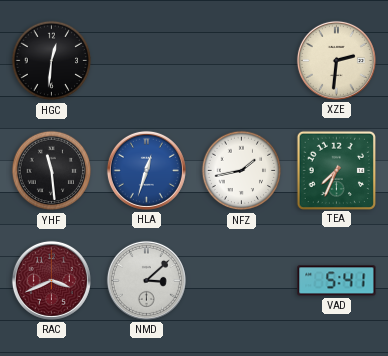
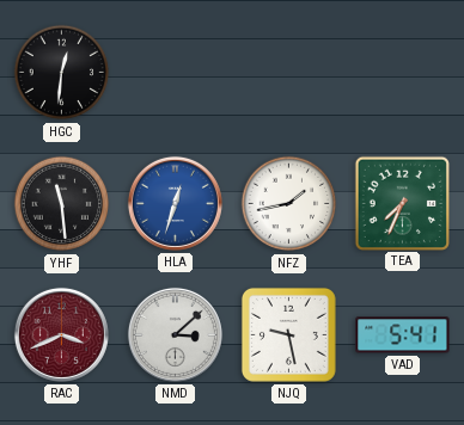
XZE: 2:31 -> none
NJQ: none -> 9:28
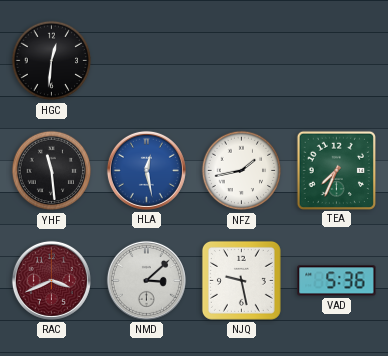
HLA: 12:33 -> 12:28
VAD: 5:41 -> 5:36
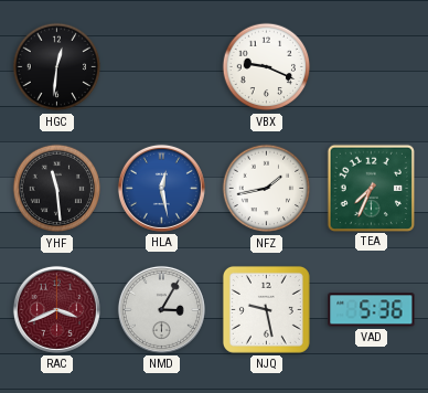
VBX: none -> 9:19
NMD: 3:08 -> 3:05
